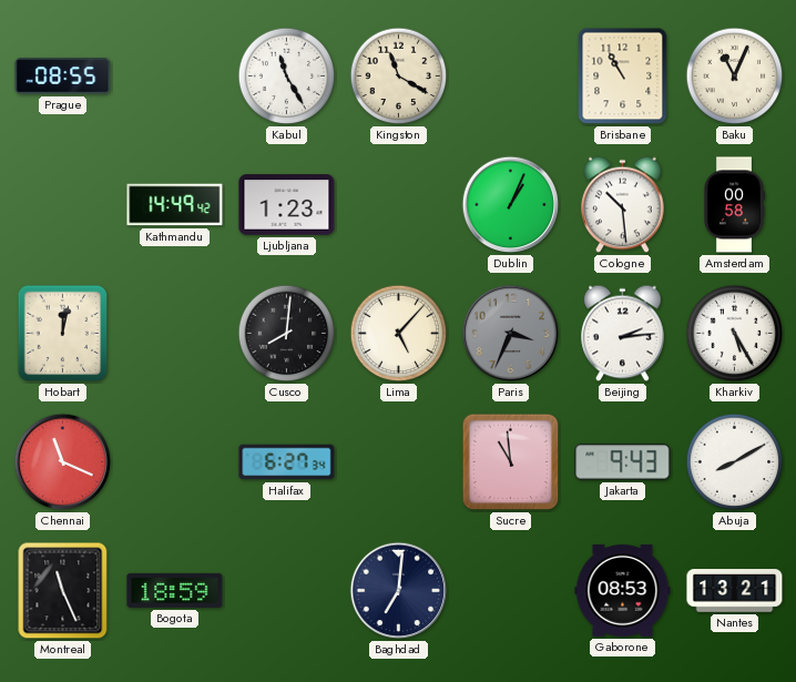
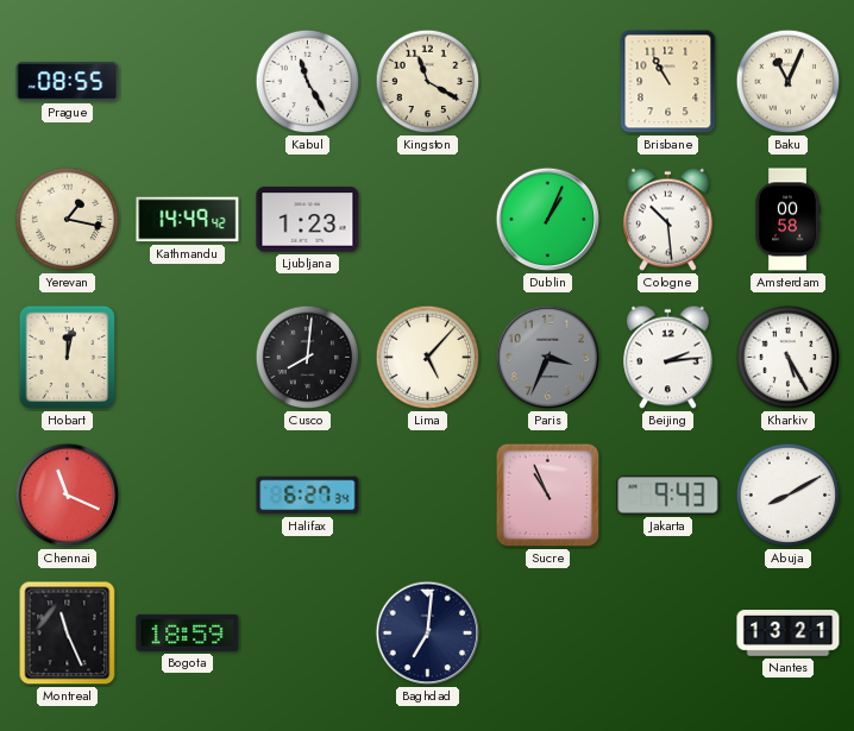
Yerevan: none -> 1:17
Sucre: 10:59 -> 10:56
Gaborone: 08:53 -> none
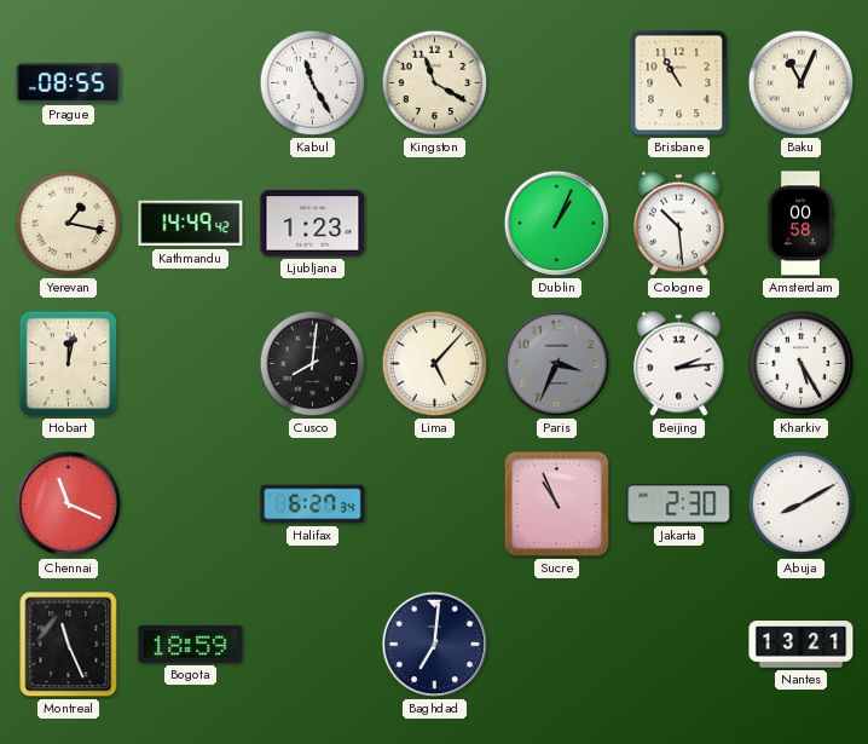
Jakarta: 9:43 -> 2:30
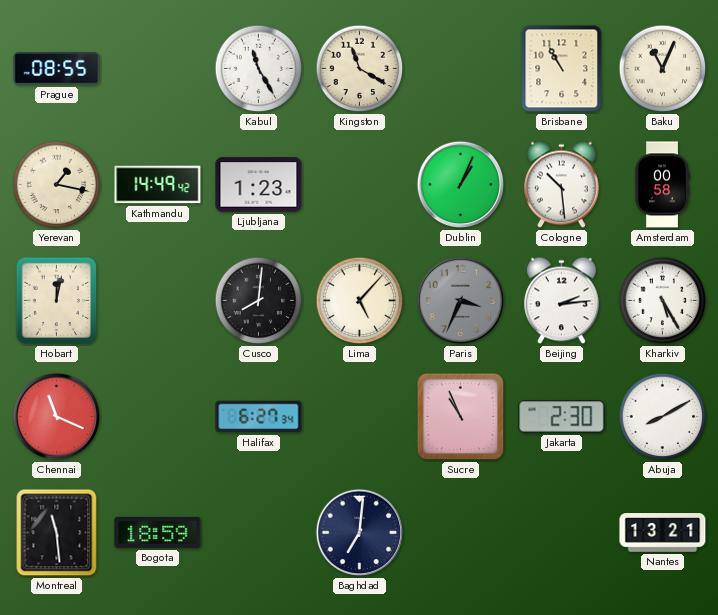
Montreal: 11:26 -> 11:29
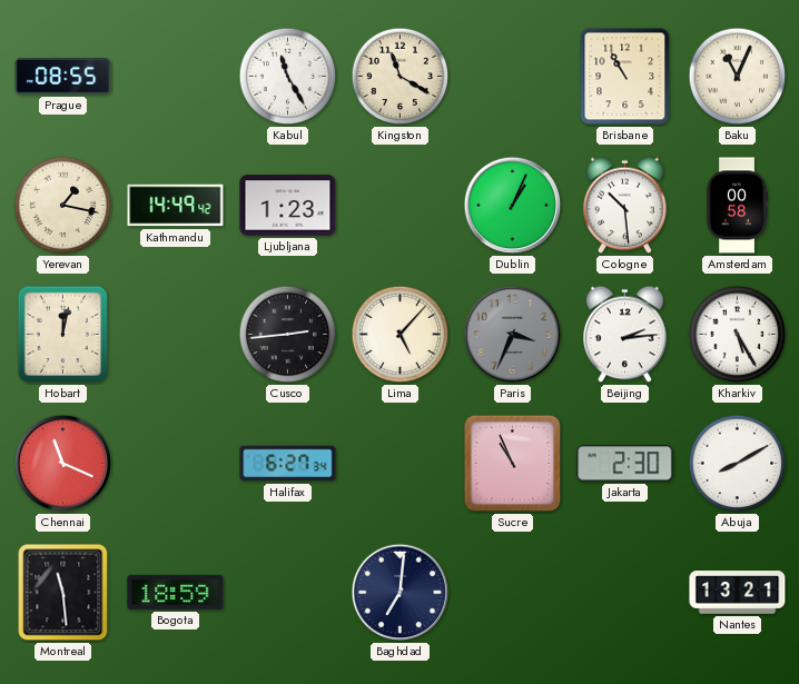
Cusco: 8:01 -> 2:44
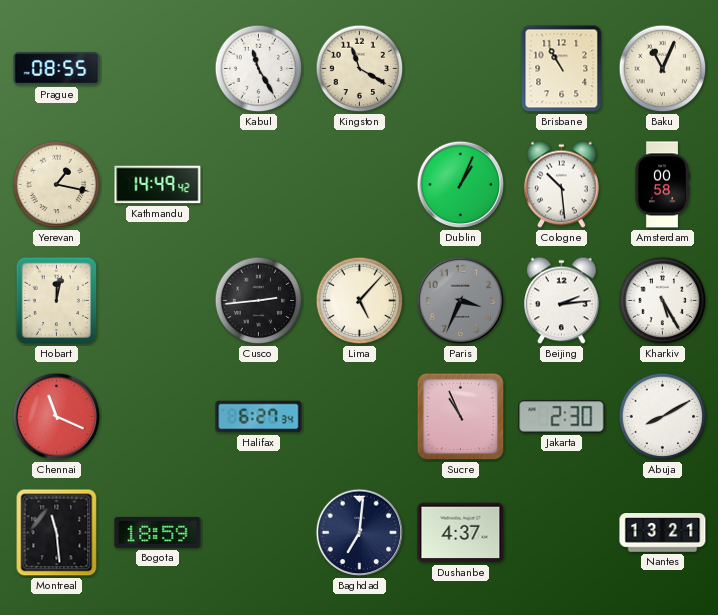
Ljubljana: 1:23 -> none
Dushanbe: none -> 4:37
